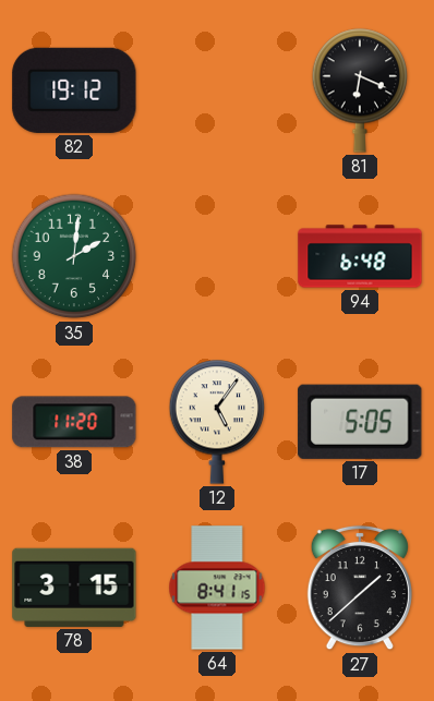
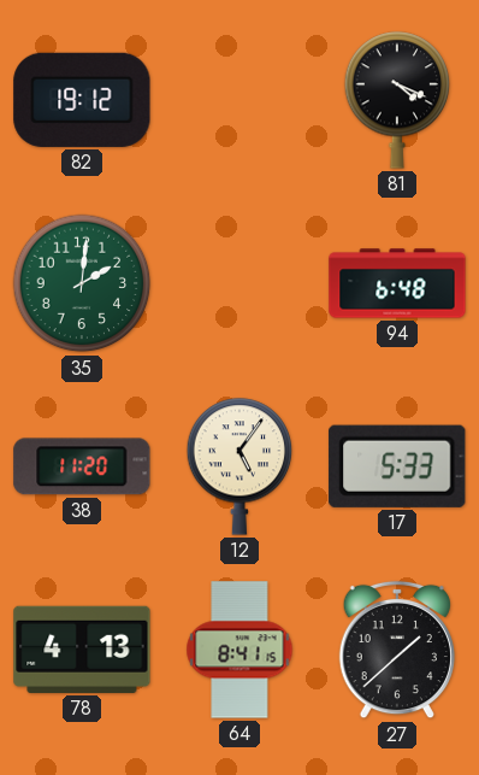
81: 6:19 -> 4:19
17: 5:05 -> 5:33
78: 3:15 -> 4:13
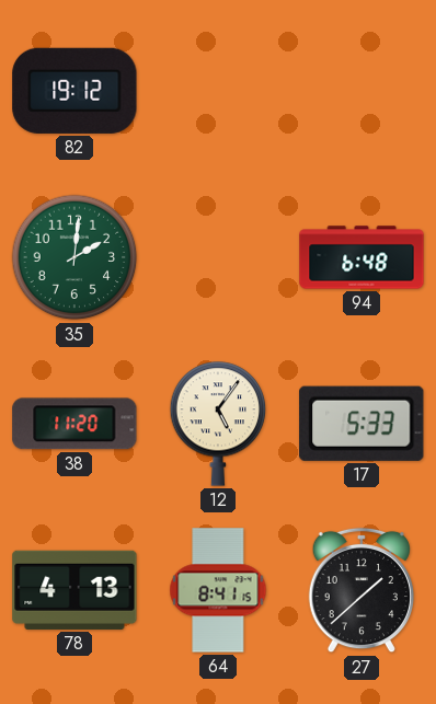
81: 4:19 -> none
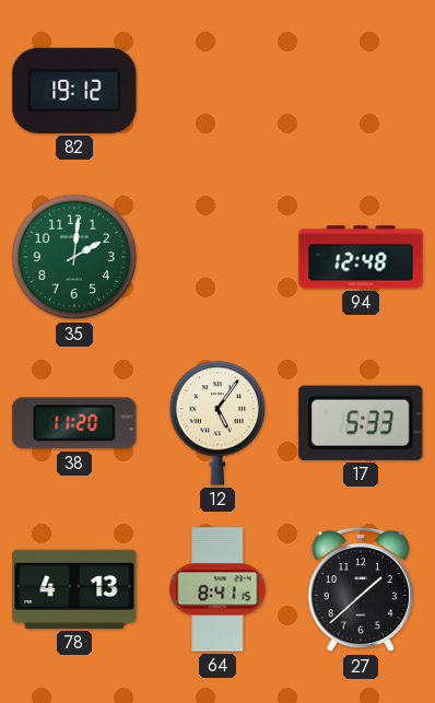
94: 6:48 -> 12:48
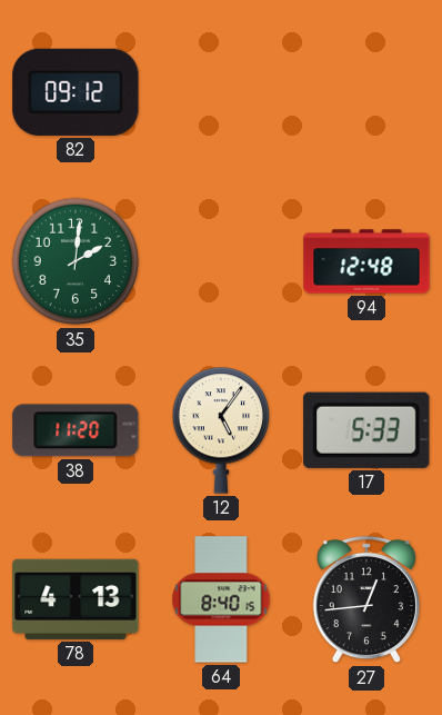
82: 19:12 -> 09:12
64: 8:41 -> 8:40
27: 1:38 -> 12:44
